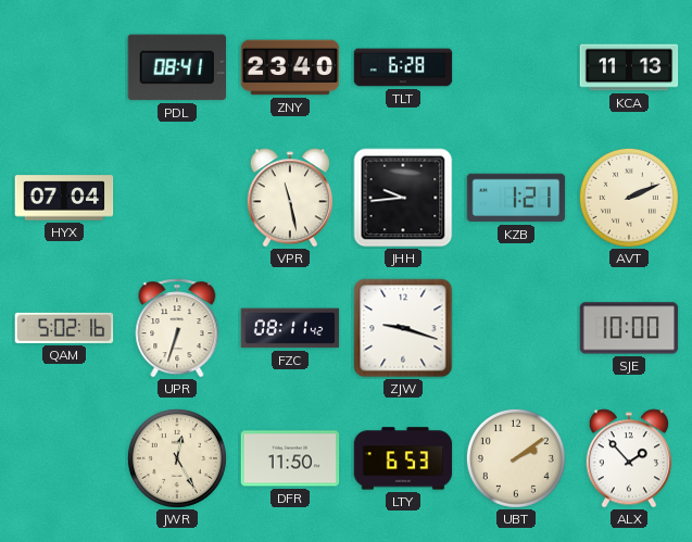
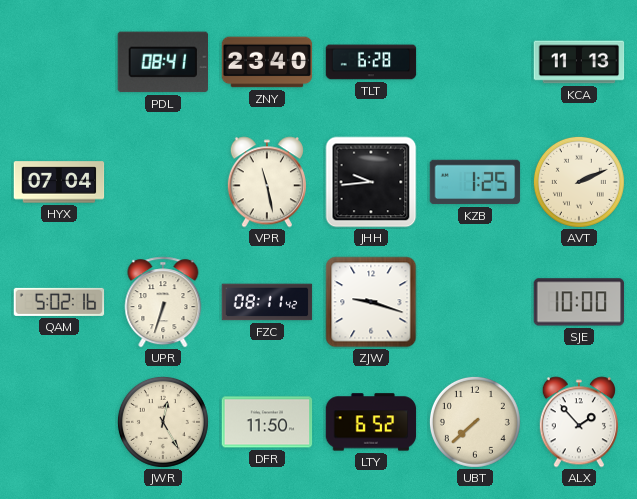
KZB: 1:21 -> 1:25
LTY: 6:53 -> 6:52
UBT: 2:09 -> 7:38
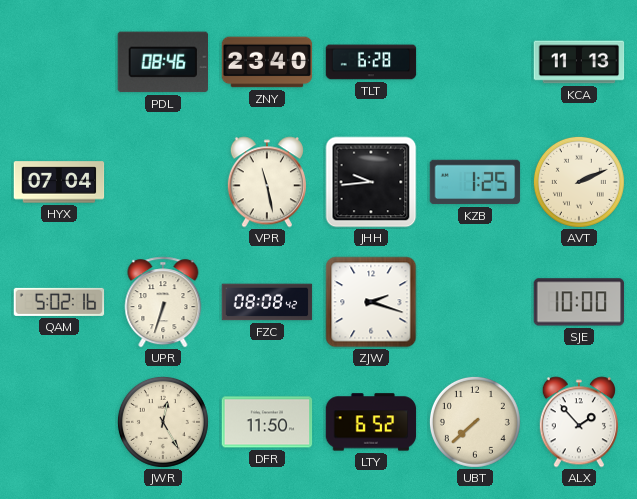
PDL: 08:41 -> 08:46
FZC: 08:11 -> 08:08
ZJW: 9:18 -> 2:18
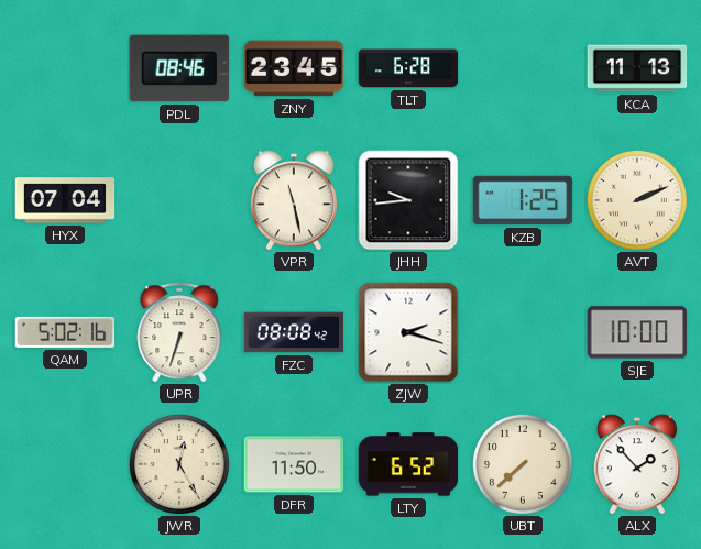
ZNY: 23:40 -> 23:45
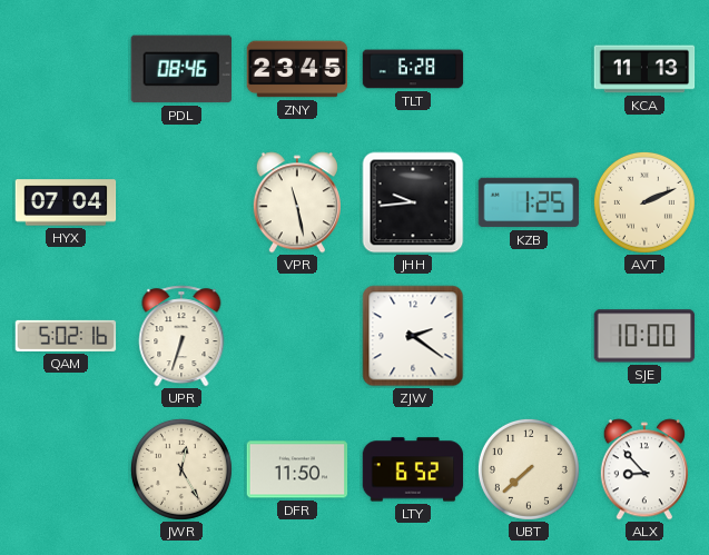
FZC: 08:08 -> none
ZJW: 2:18 -> 2:21
ALX: 1:53 -> 8:53
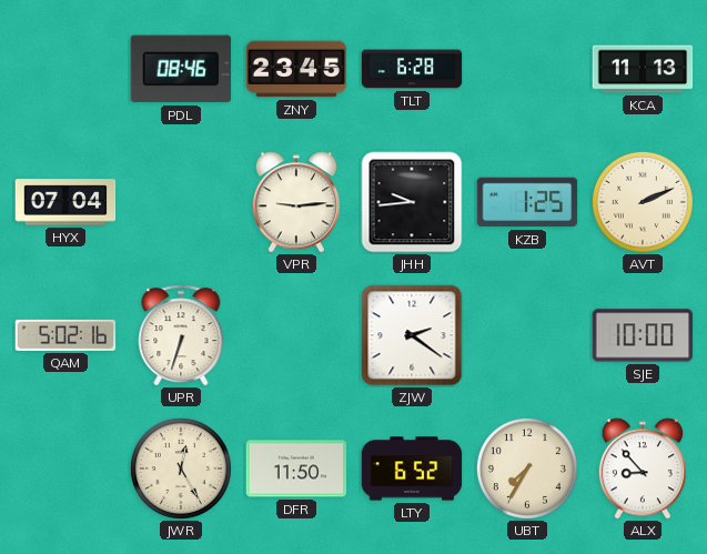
VPR: 11:28 -> 9:14
UBT: 7:38 -> 7:35
